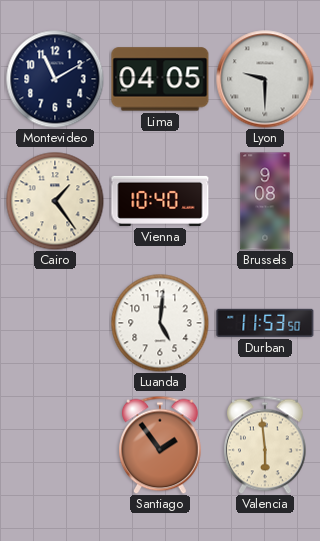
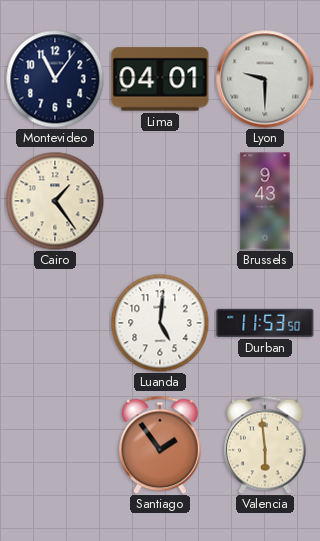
Montevideo: 11:10 -> 11:06
Lima: 04:05 -> 04:01
Vienna: 10:40 -> none
Brussels: 9:08 -> 9:43
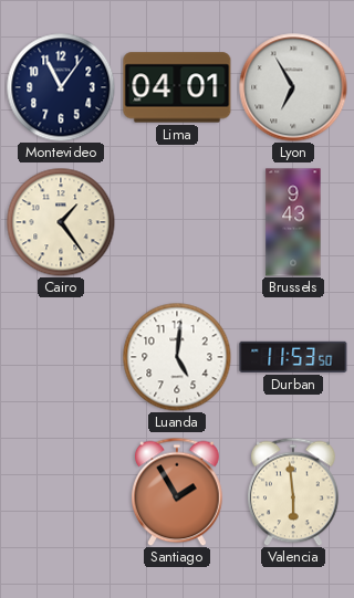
Lyon: 9:30 -> 6:55
Santiago: 1:54 -> 1:55
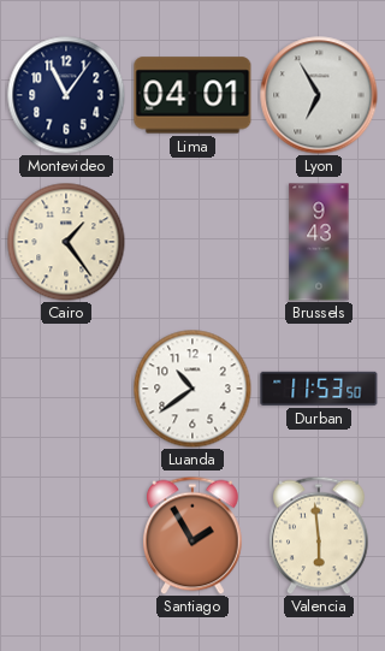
Luanda: 5:01 -> 10:39
